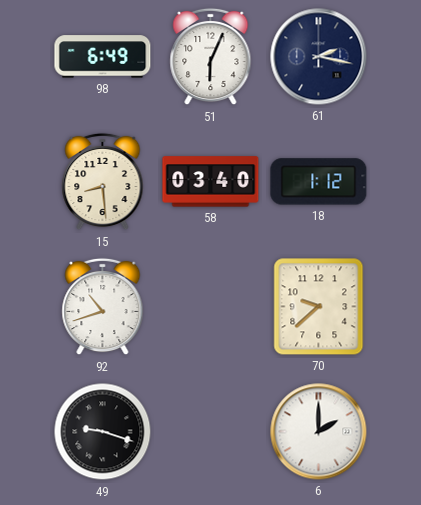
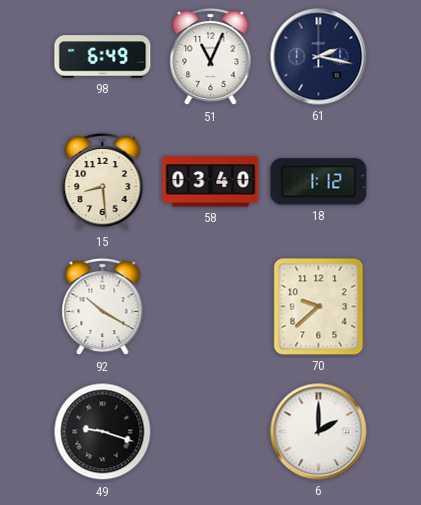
51: 6:04 -> 11:04
92: 10:42 -> 10:20
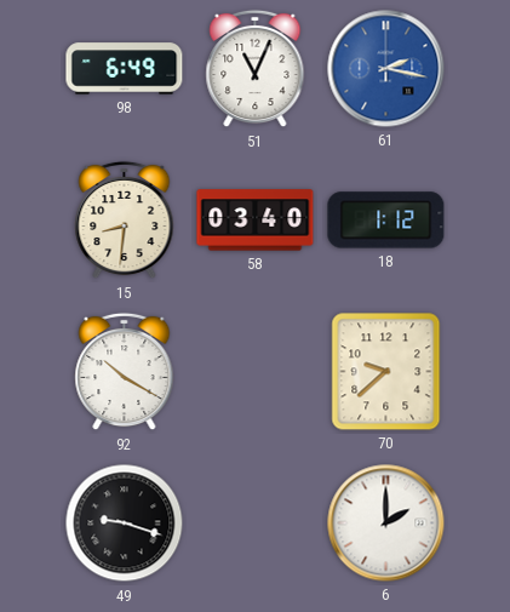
61 dial: navy -> blue
15: 8:29 -> 8:31
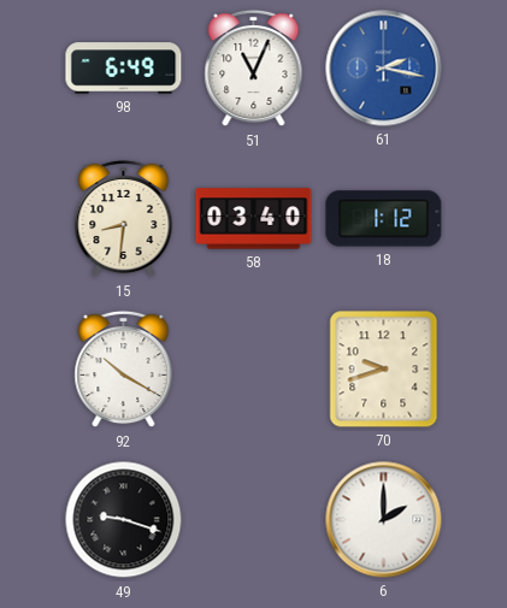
70: 9:38 -> 9:42
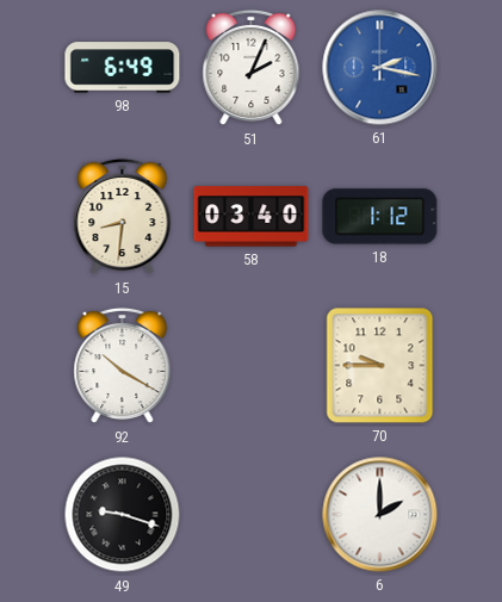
51: 11:04 -> 2:04
70: 9:42 -> 9:45
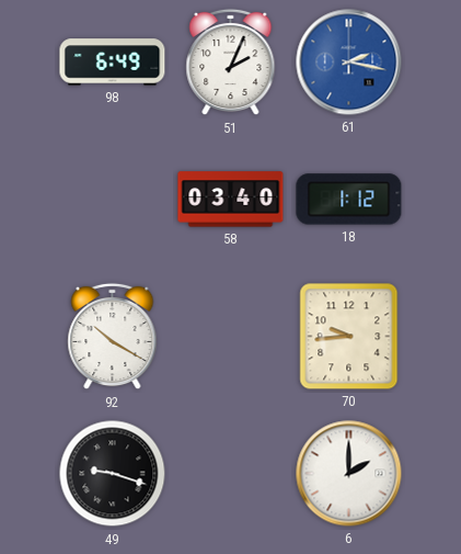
15: 8:31 -> none
70: 9:45 -> 9:44
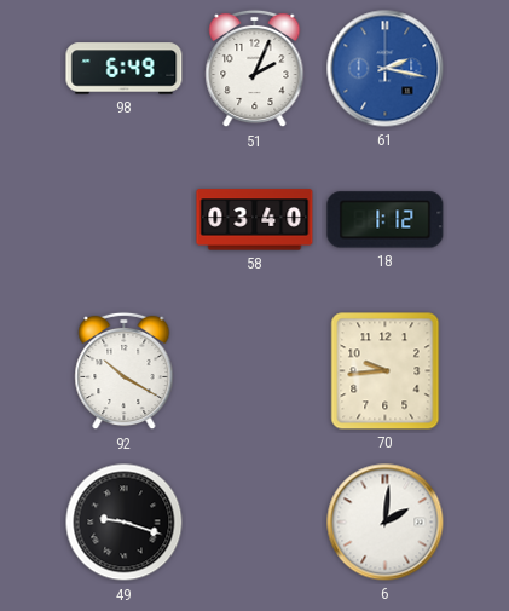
6: 2:00 -> 2:01
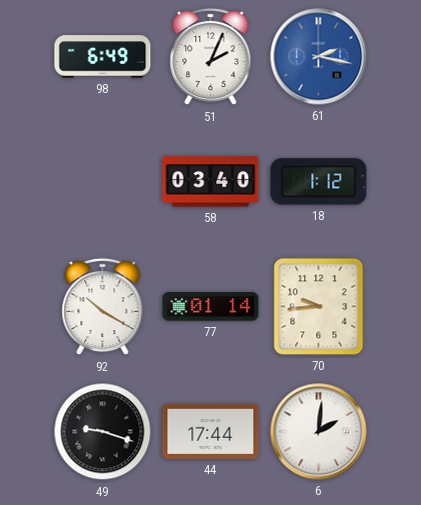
77: none -> 01:14
44: none -> 17:44
